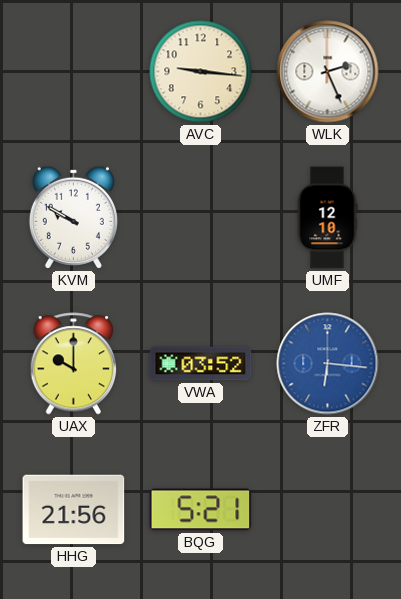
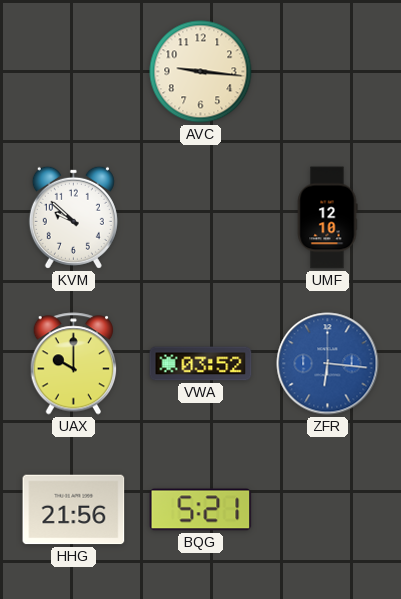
WLK: 2:26 -> none
KVM: 9:50 -> 9:52
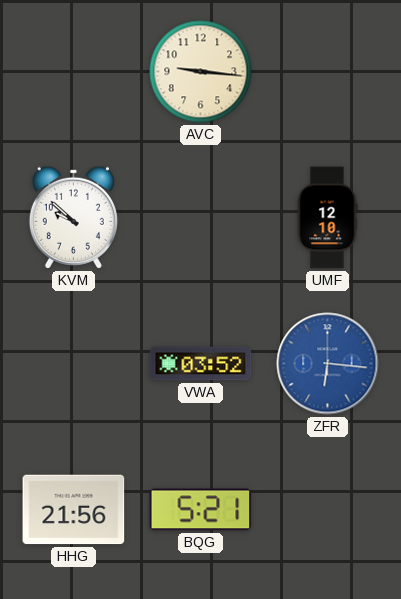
UAX: 10:00 -> none
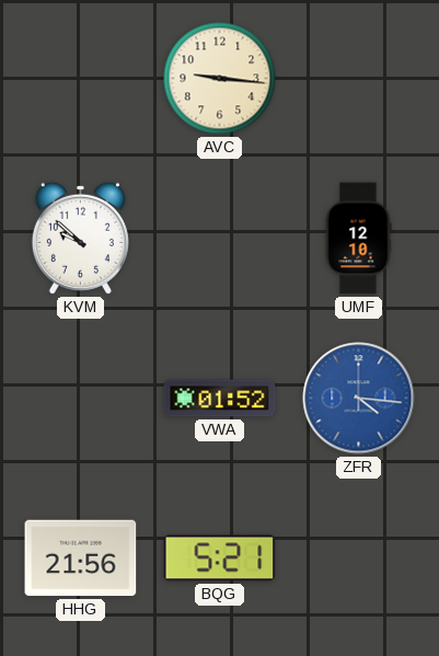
VWA: 03:52 -> 01:52
ZFR: 6:16 -> 4:16
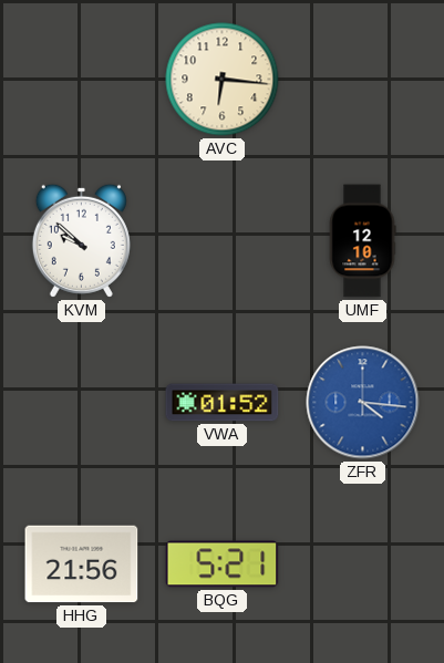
AVC: 9:16 -> 6:16
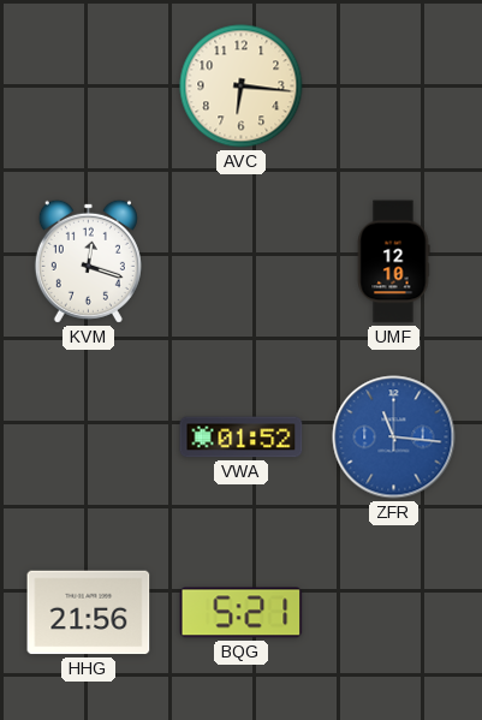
KVM: 9:52 -> 12:18
ZFR: 4:16 -> 11:16
